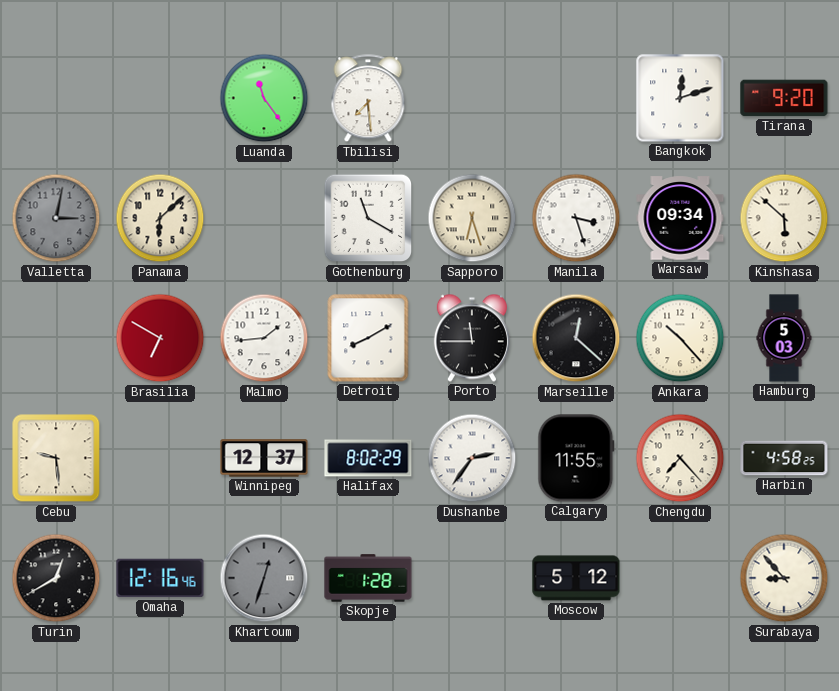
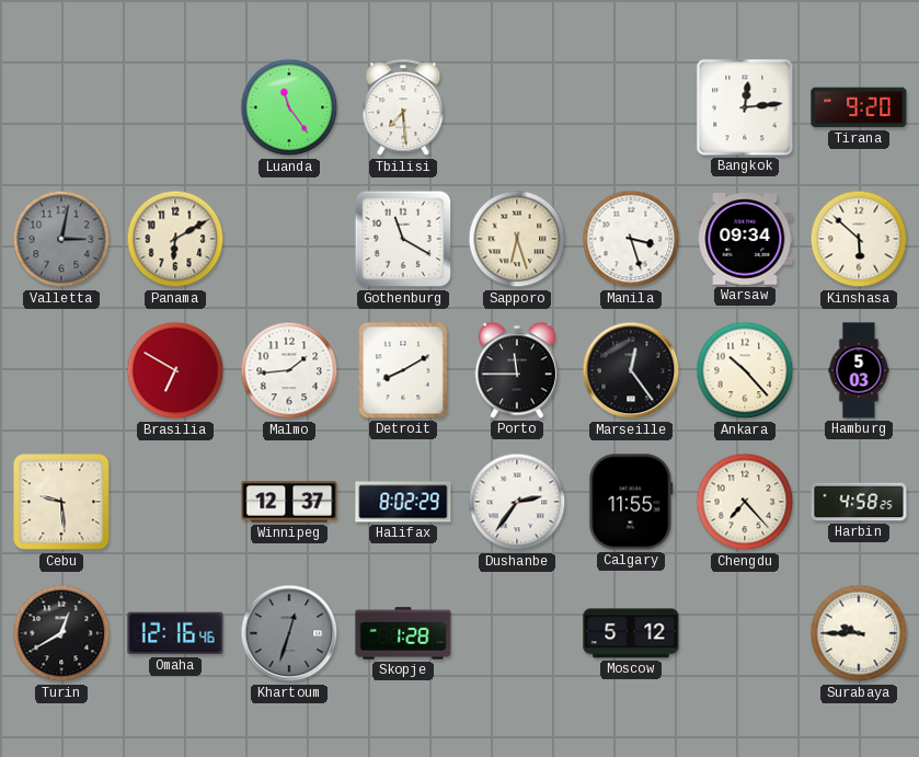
Bangkok: 12:12 -> 12:14
Panama: 6:08 -> 6:10
Marseille: 12:22 -> 12:24
Surabaya: 8:53 -> 9:45
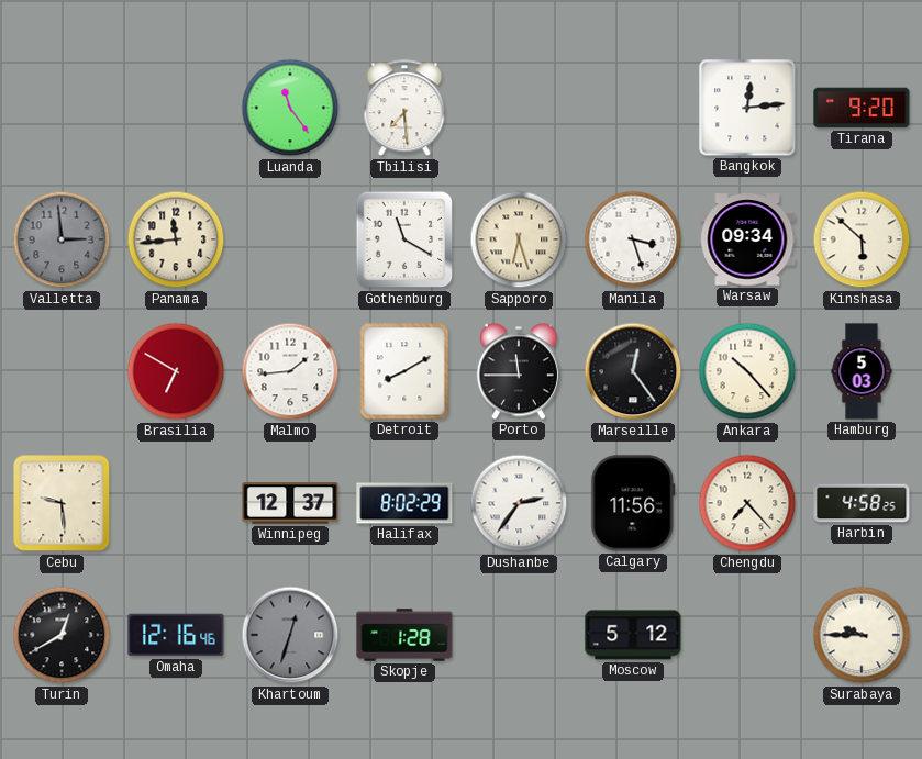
Valletta: 3:02 -> 2:59
Panama: 6:10 -> 11:44
Calgary: 11:55 -> 11:56
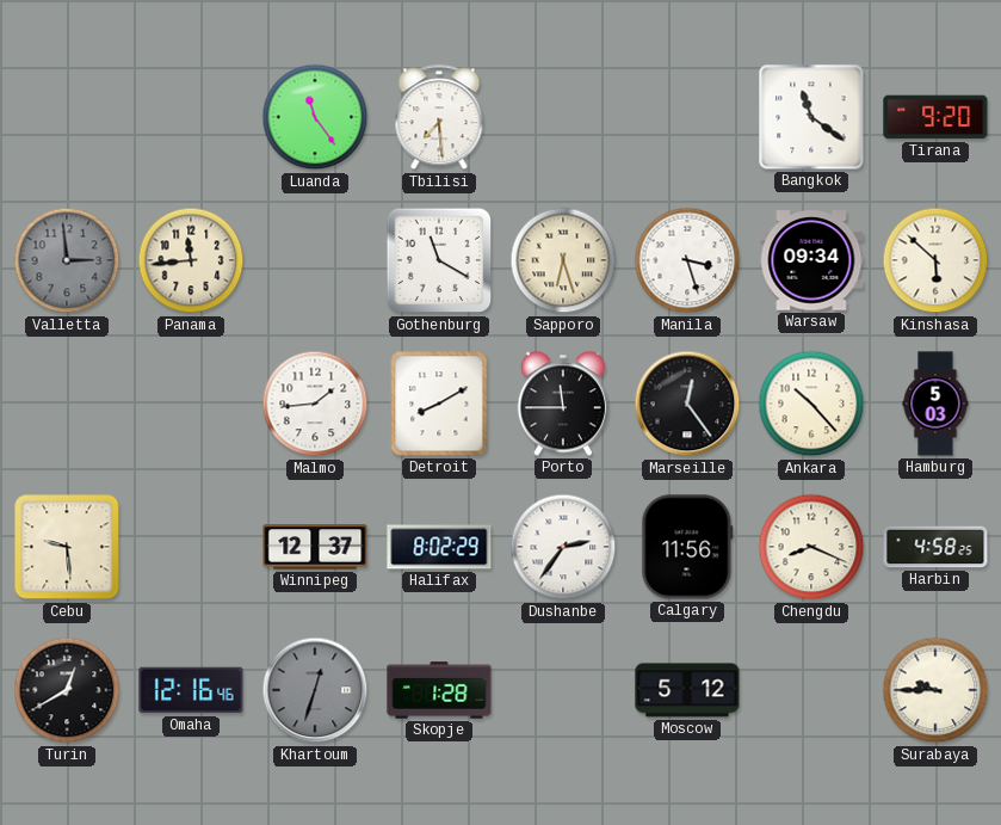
Bangkok: 12:14 -> 11:21
Brasilia: 6:50 -> none
Chengdu: 7:23 -> 8:19
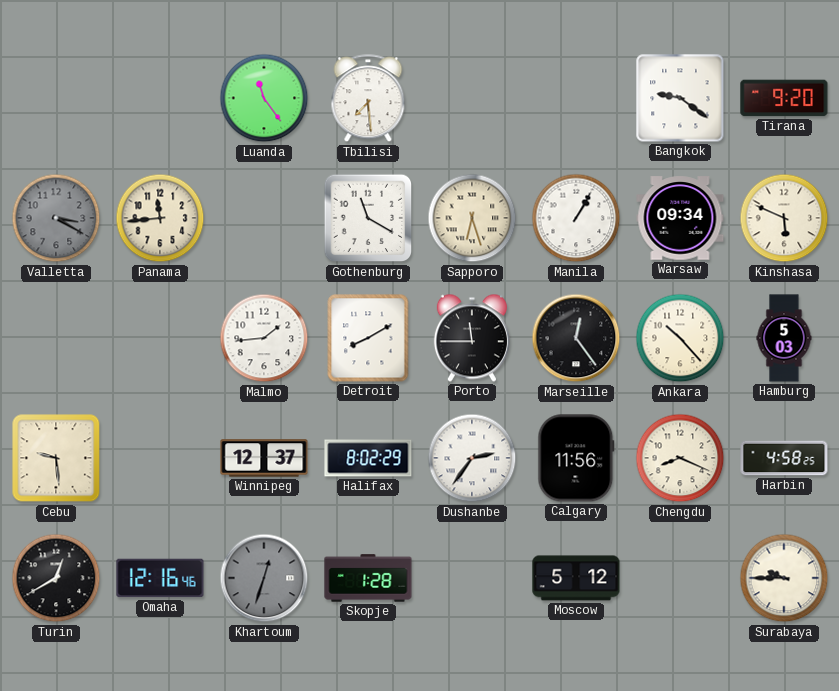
Bangkok: 11:21 -> 9:21
Valletta: 2:59 -> 3:20
Manila: 3:27 -> 1:05
Kinshasa: 5:52 -> 5:49
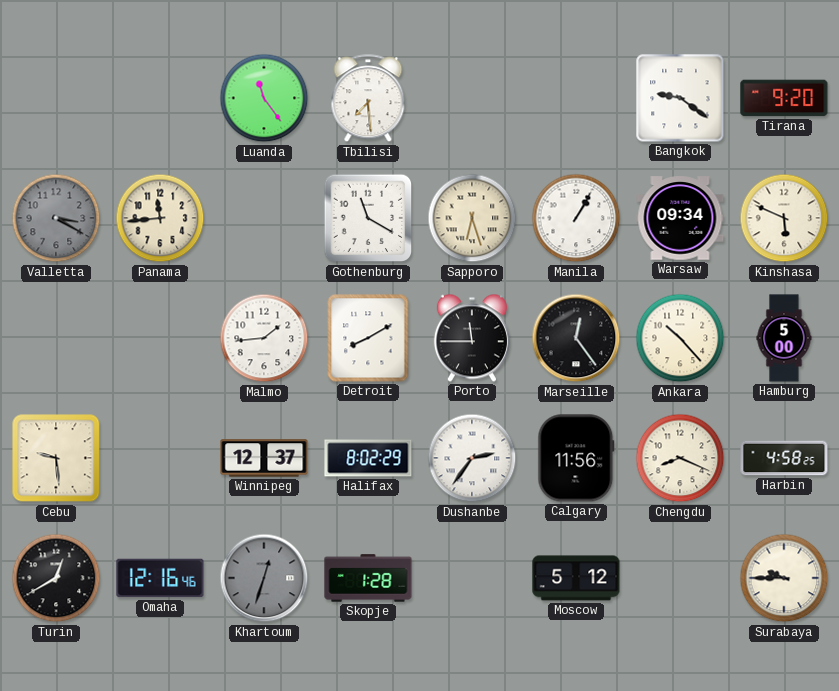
Hamburg: 5:03 -> 5:00
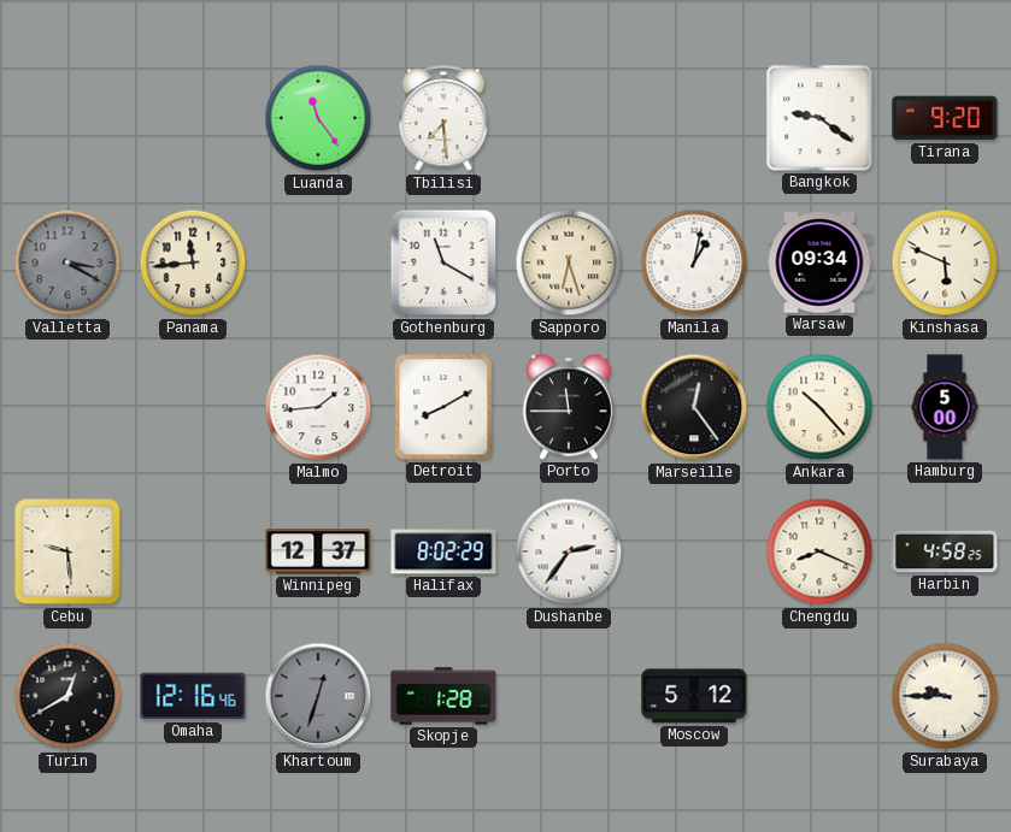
Manila: 1:05 -> 1:02
Calgary: 11:56 -> none
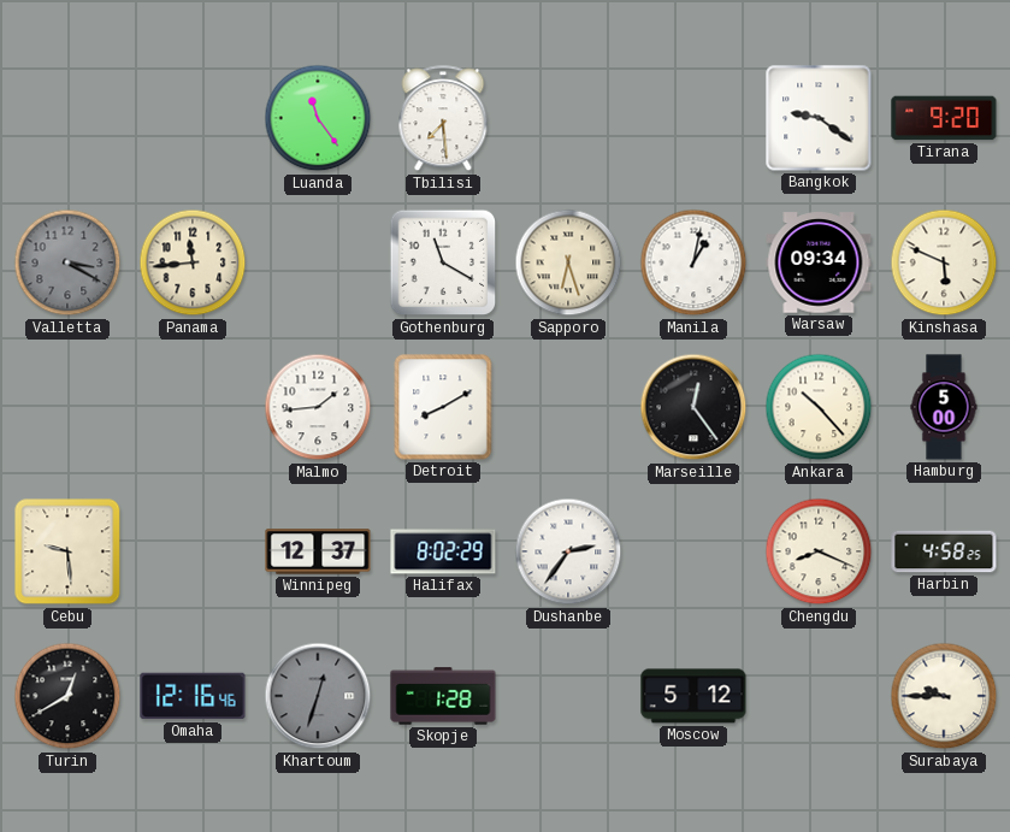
Porto: 11:45 -> none
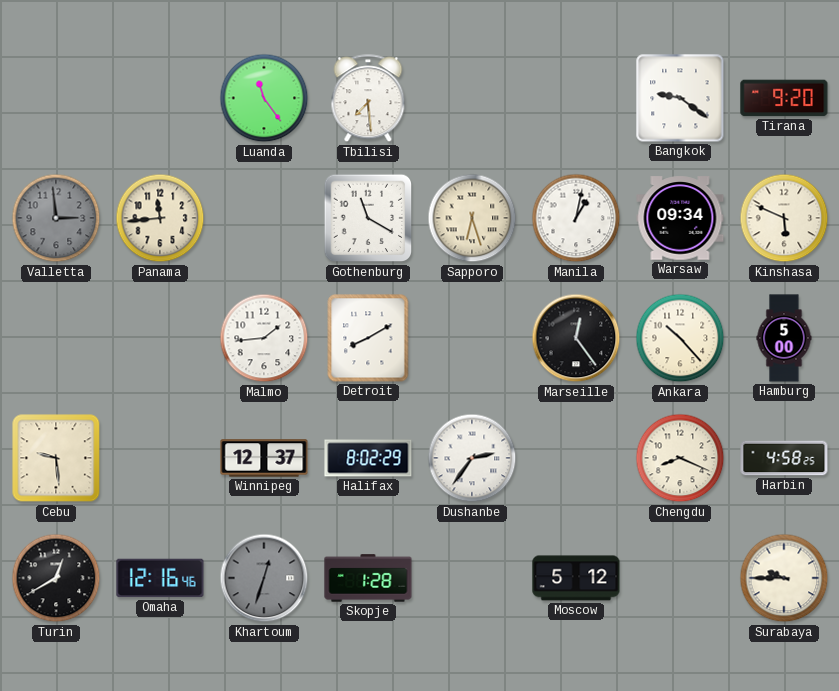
Valletta: 3:20 -> 2:59
